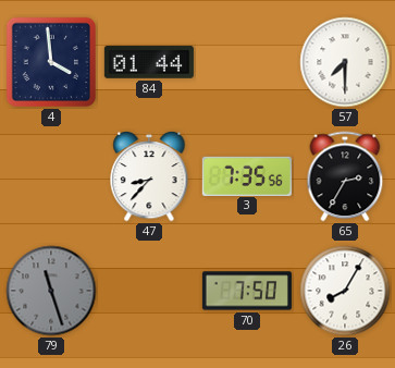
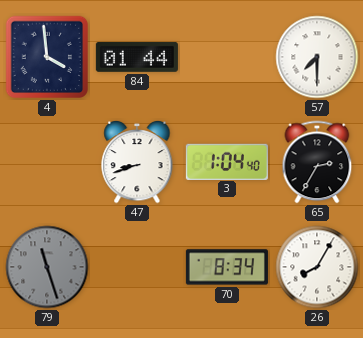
47: 8:37 -> 8:42
3: 7:35 -> 1:04
70: 7:50 -> 8:34
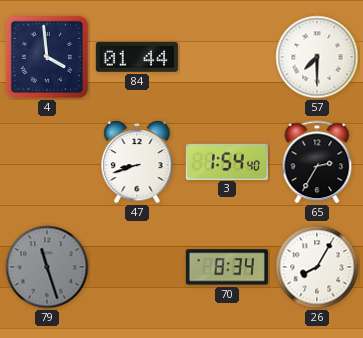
3: 1:04 -> 1:54
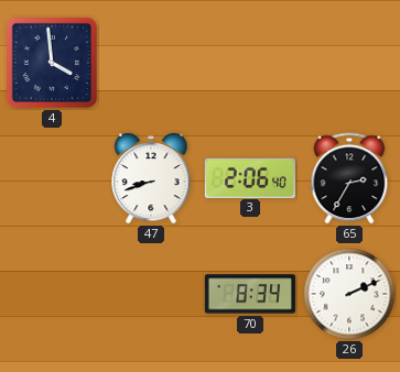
84: 01:44 -> none
57: 7:30 -> none
3: 1:54 -> 2:06
79: 11:27 -> none
26: 8:05 -> 2:11
